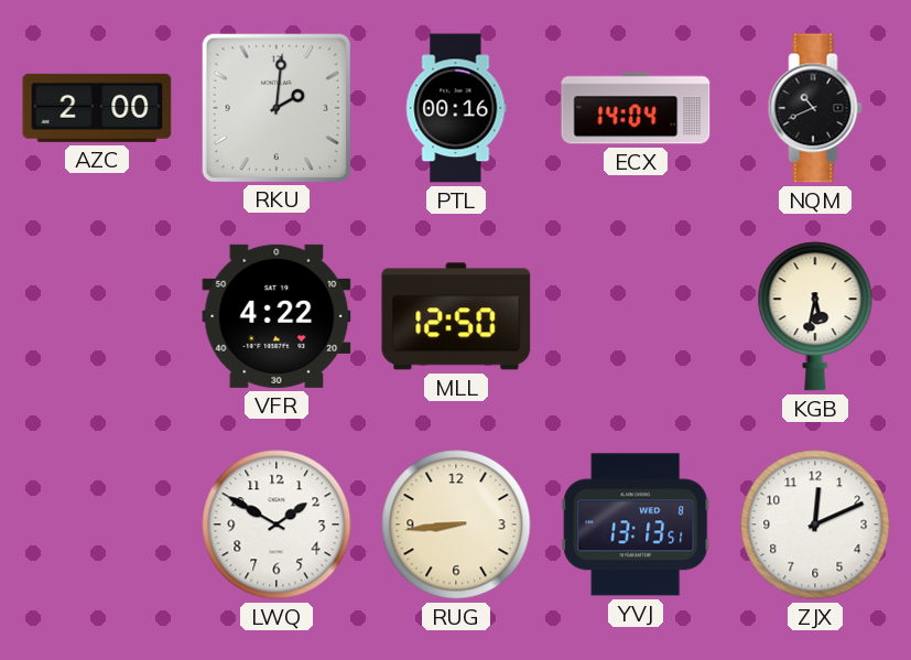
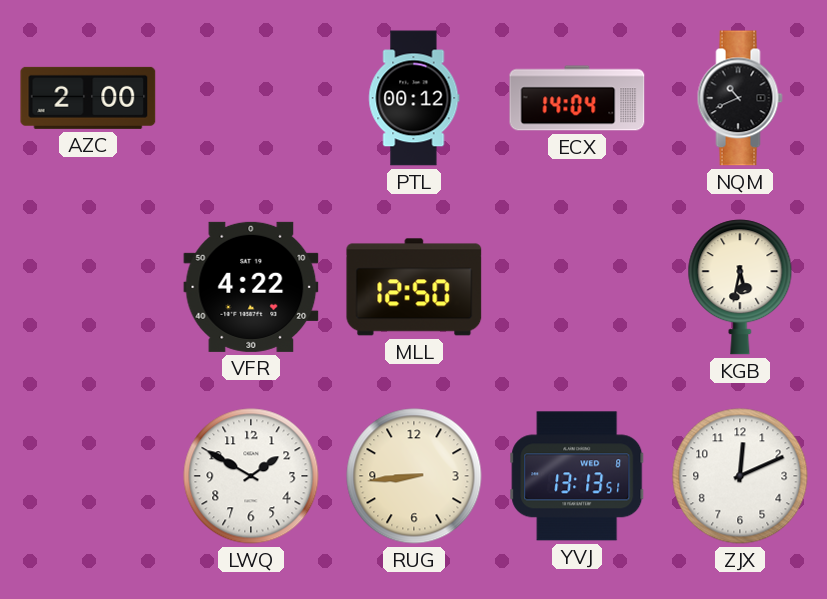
RKU: 2:01 -> none
PTL: 00:16 -> 00:12
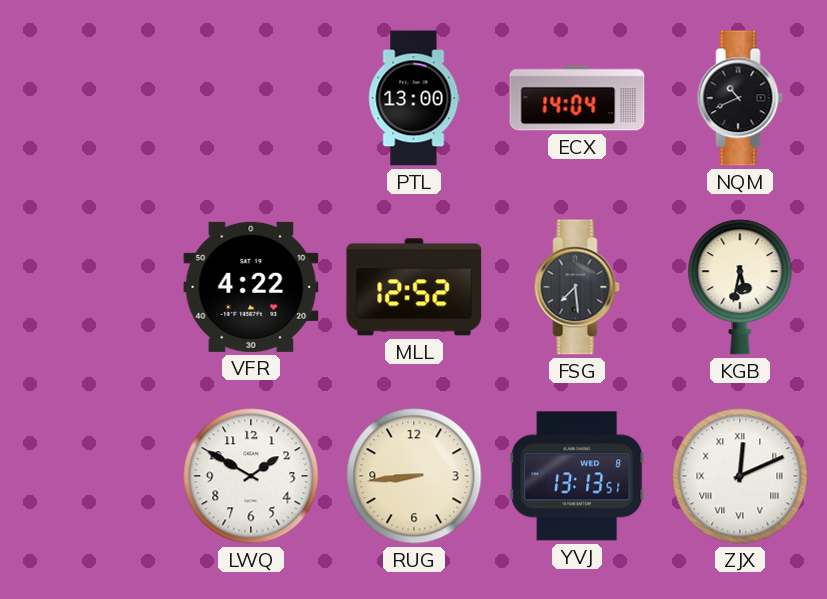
AZC: 2:00 -> none
PTL: 00:12 -> 13:00
MLL: 12:50 -> 12:52
FSG: none -> 7:29
ZJX numerals: Arabic -> Roman
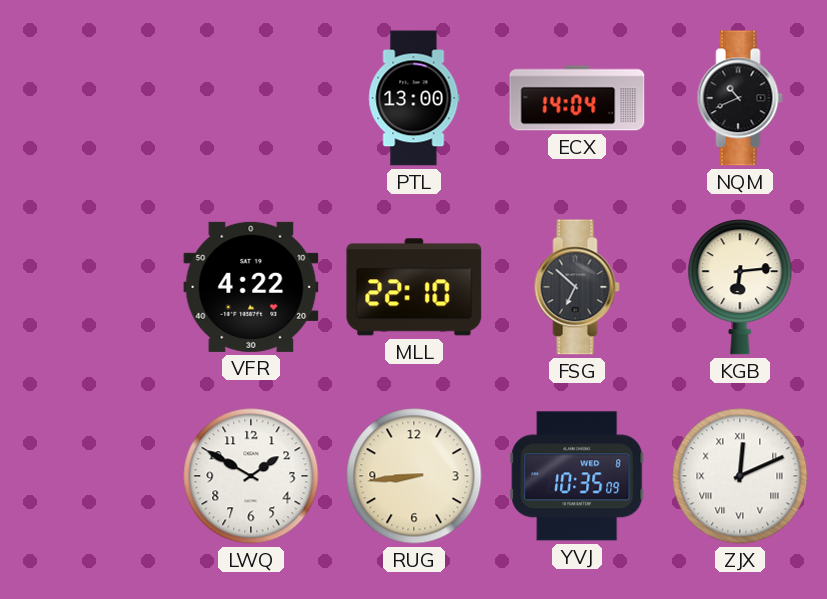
MLL: 12:52 -> 22:10
FSG: 7:29 -> 6:52
KGB: 5:32 -> 6:14
YVJ: 13:13 -> 10:35
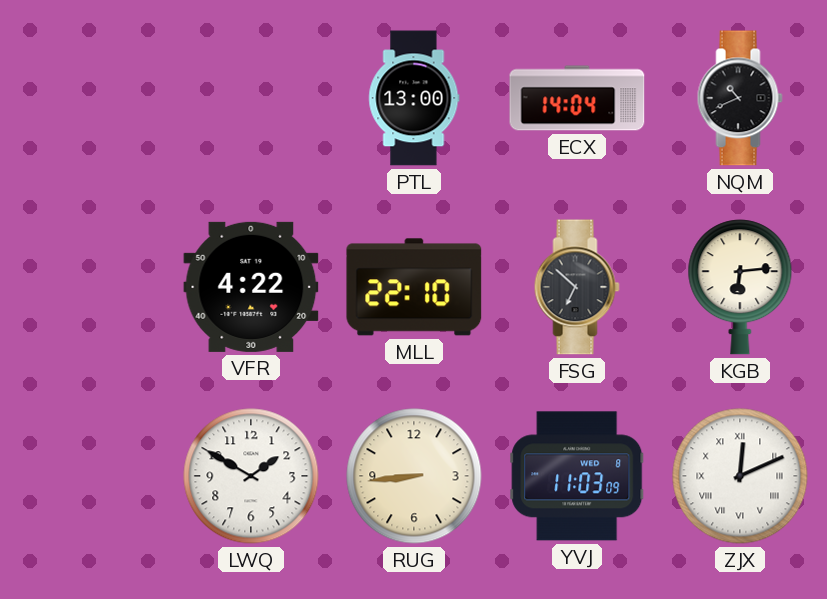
YVJ: 10:35 -> 11:03
